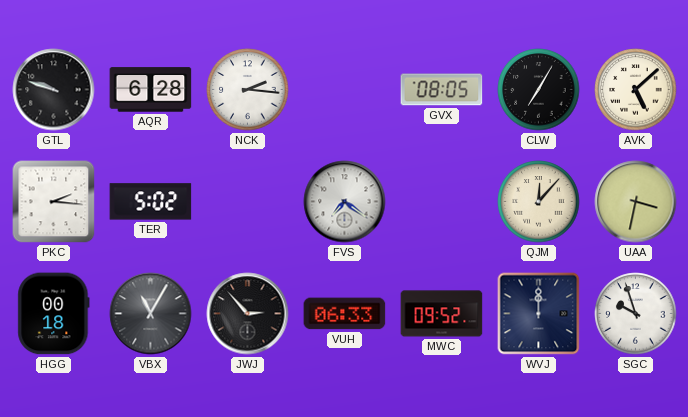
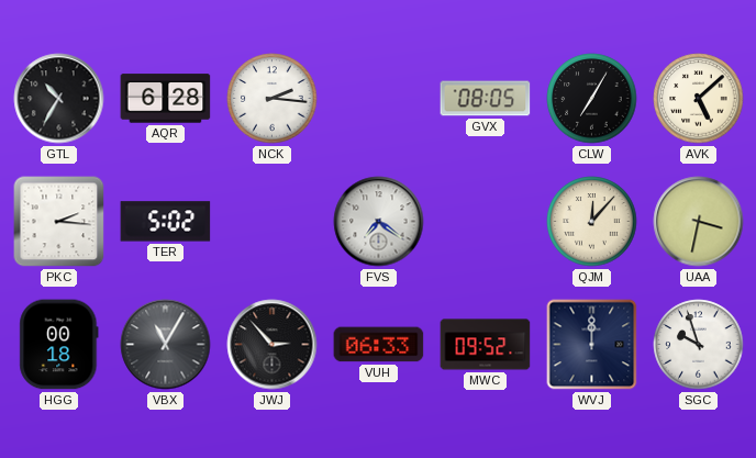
GTL: 9:48 -> 10:35
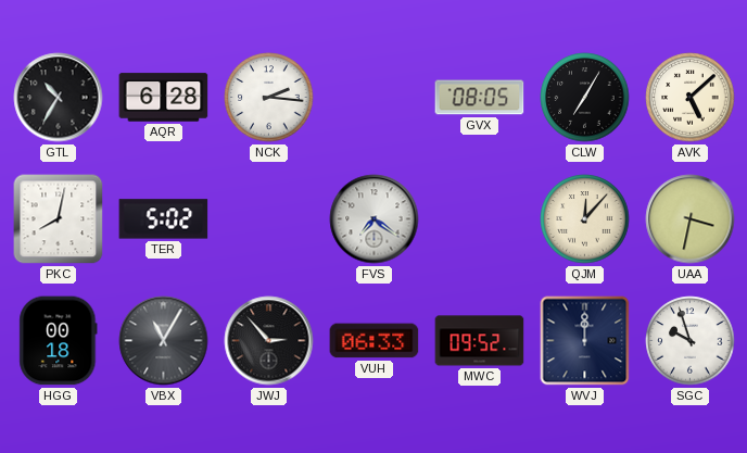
PKC: 2:16 -> 8:02
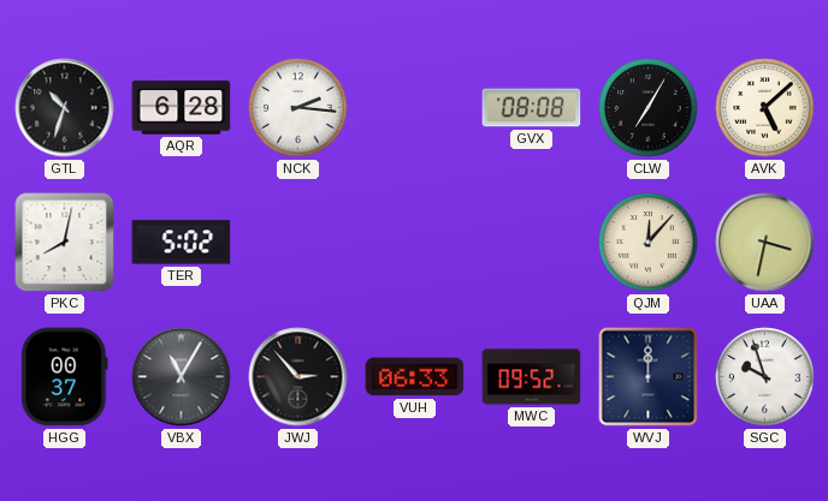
GTL: 10:35 -> 10:33
GVX: 08:05 -> 08:08
FVS: 7:21 -> none
HGG: 00:18 -> 00:37
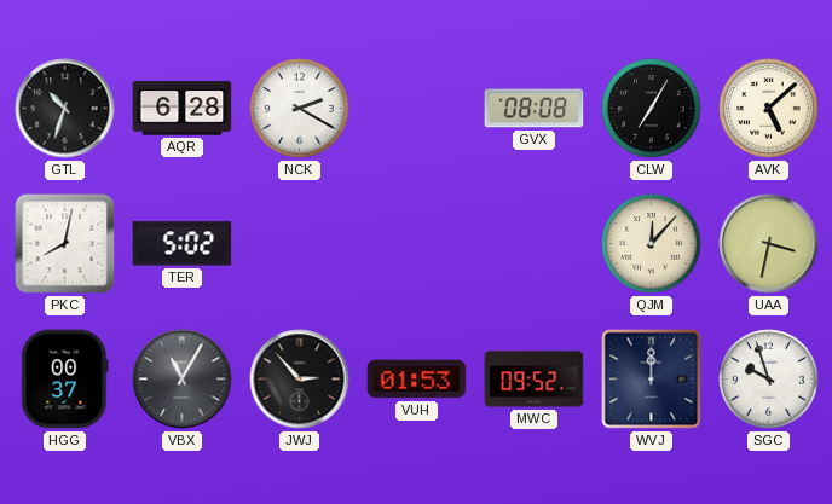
NCK: 2:16 -> 2:20
VUH: 06:33 -> 01:53
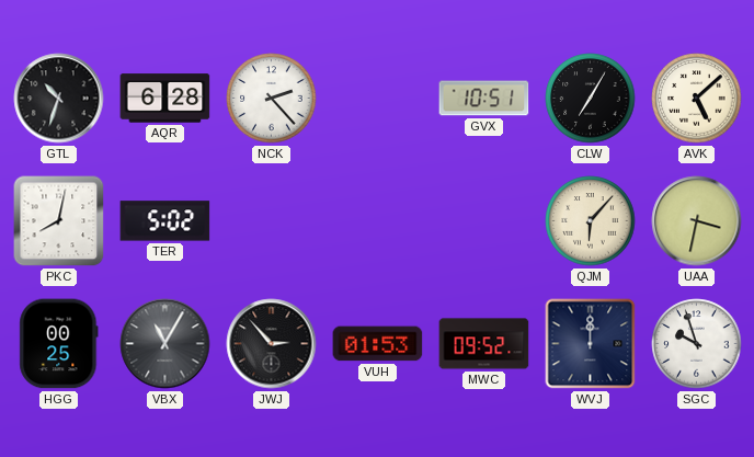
NCK: 2:20 -> 2:23
GVX: 08:08 -> 10:51
QJM: 12:07 -> 6:07
HGG: 00:37 -> 00:25
